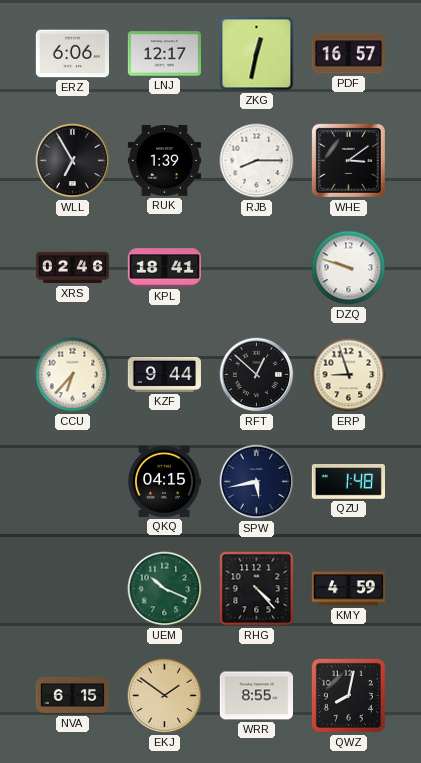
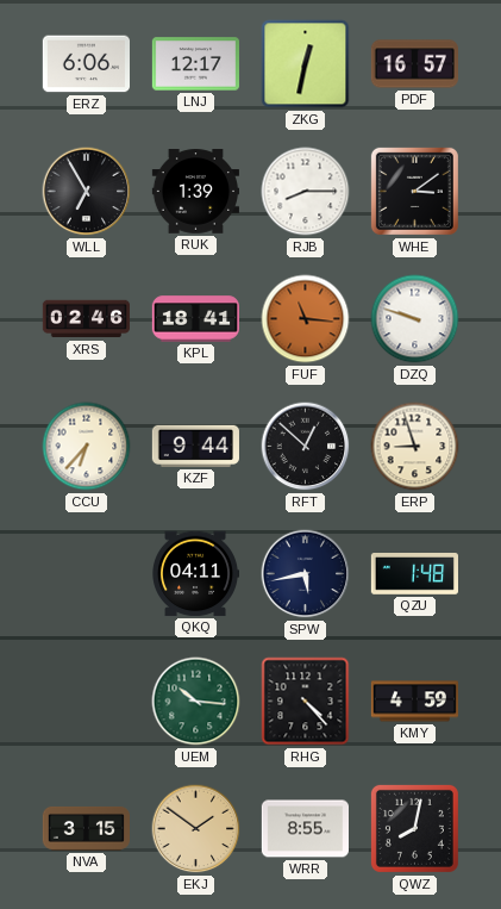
FUF: none -> 11:16
QKQ: 04:15 -> 04:11
UEM: 10:19 -> 10:16
NVA: 6:15 -> 3:15
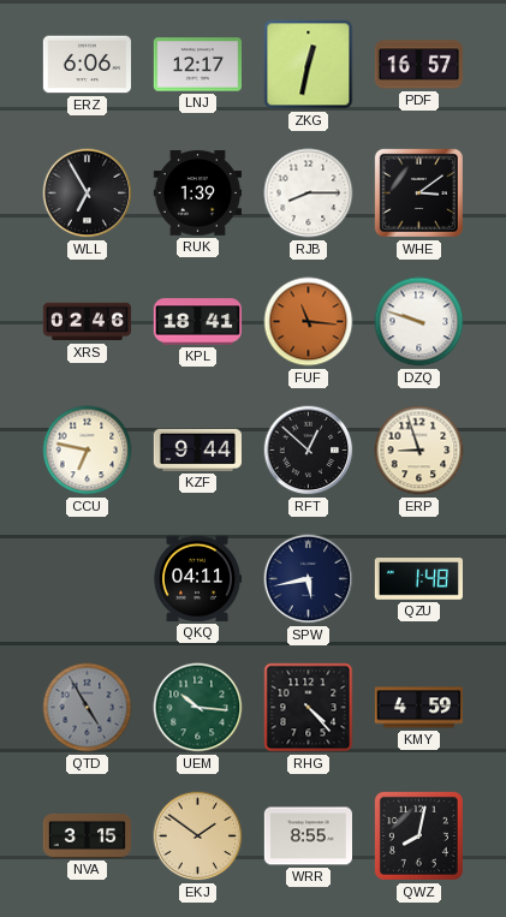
CCU: 6:37 -> 6:47
QTD: none -> 4:55
